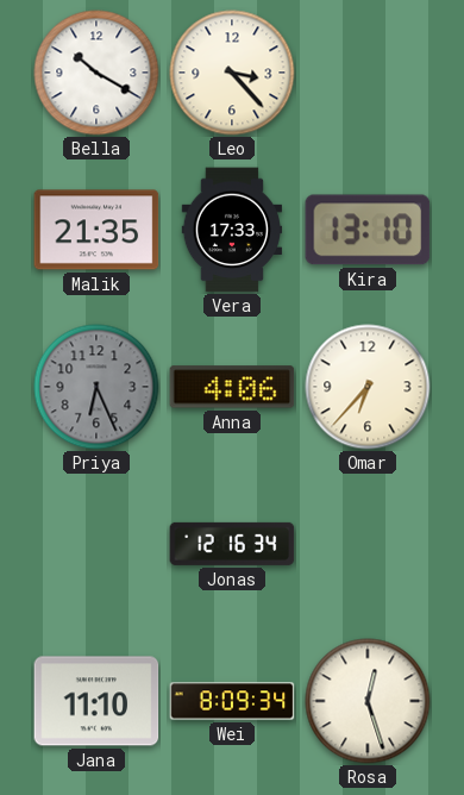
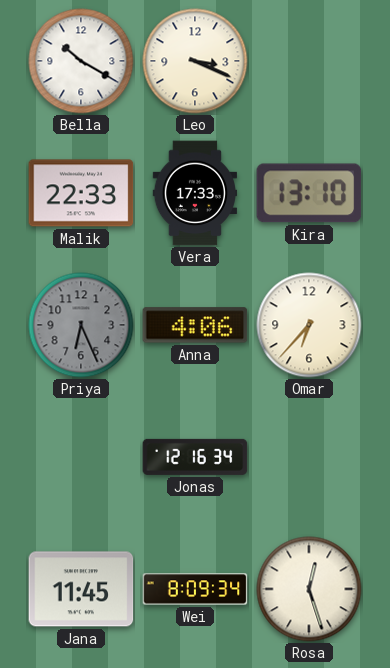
Leo: 3:23 -> 3:19
Malik: 21:35 -> 22:33
Jana: 11:10 -> 11:45
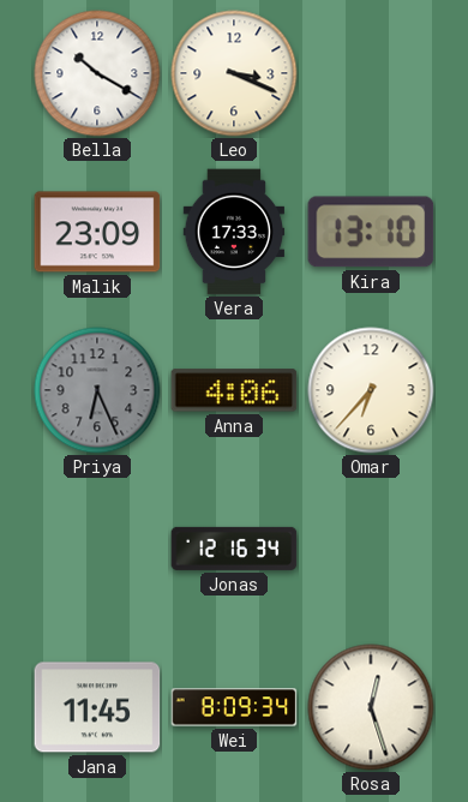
Malik: 22:33 -> 23:09
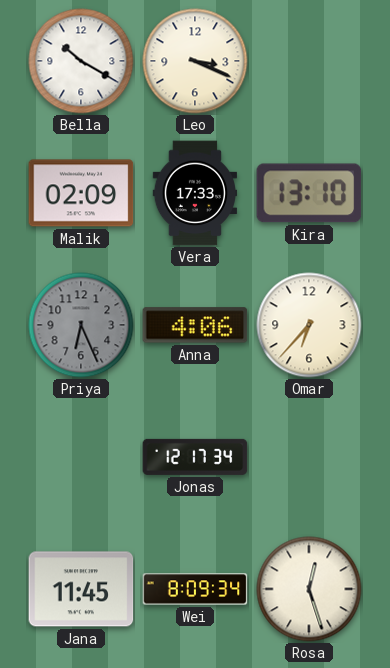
Malik: 23:09 -> 02:09
Jonas: 12:16 -> 12:17
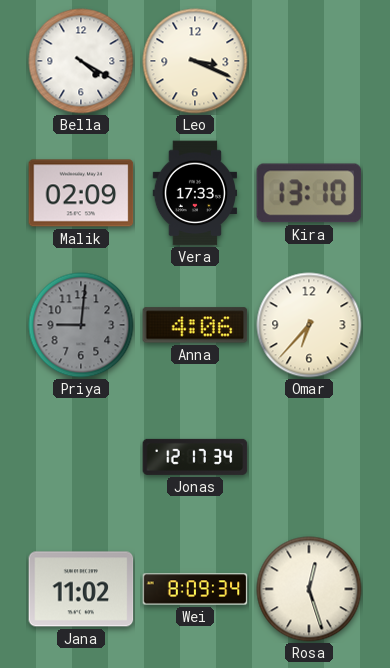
Bella: 10:20 -> 4:20
Priya: 6:26 -> 9:01
Jana: 11:45 -> 11:02
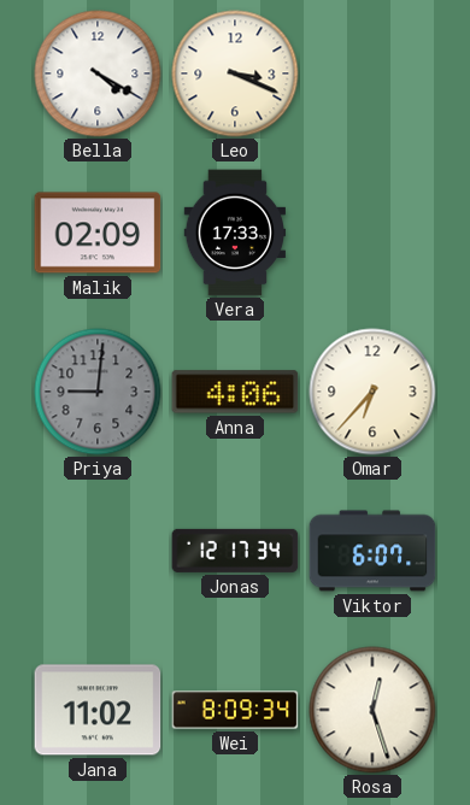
Kira: 13:10 -> none
Viktor: none -> 6:07
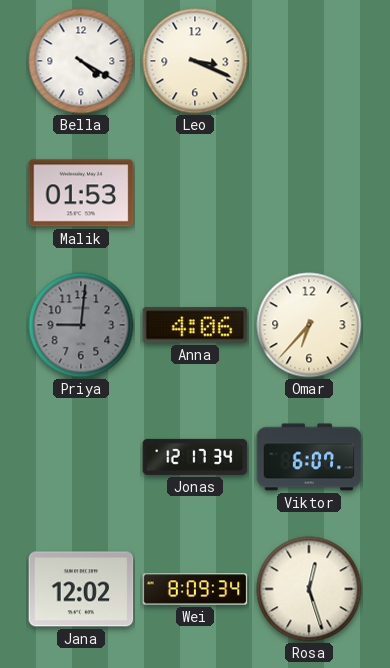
Malik: 02:09 -> 01:53
Vera: 17:33 -> none
Jana: 11:02 -> 12:02
